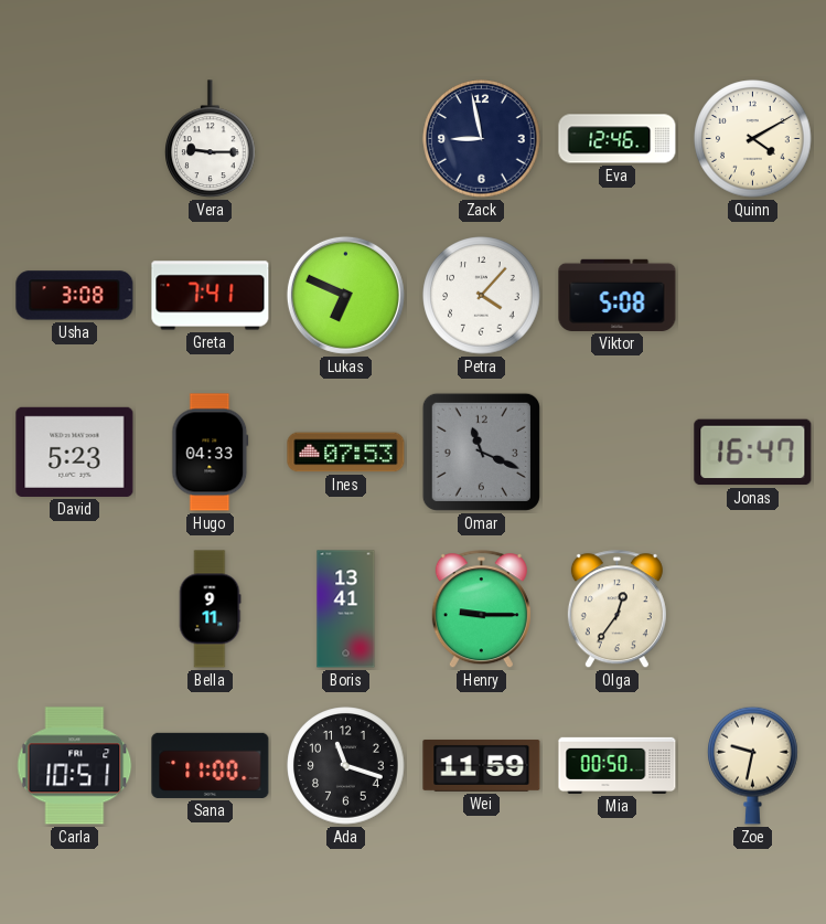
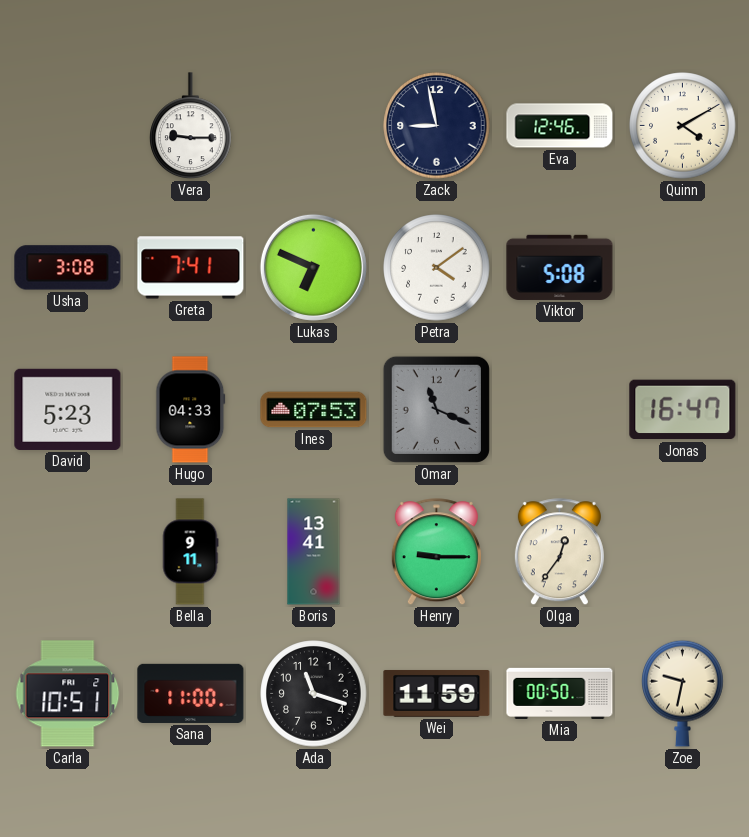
Petra: 4:07 -> 4:09
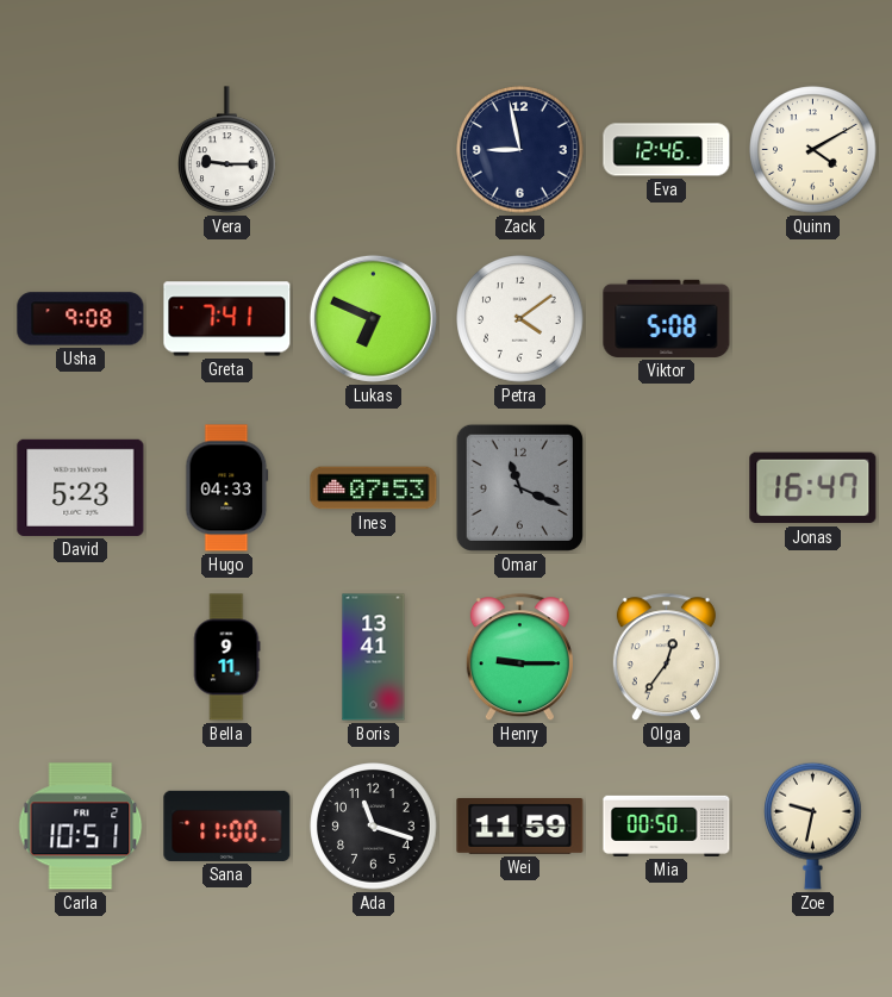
Usha: 3:08 -> 9:08
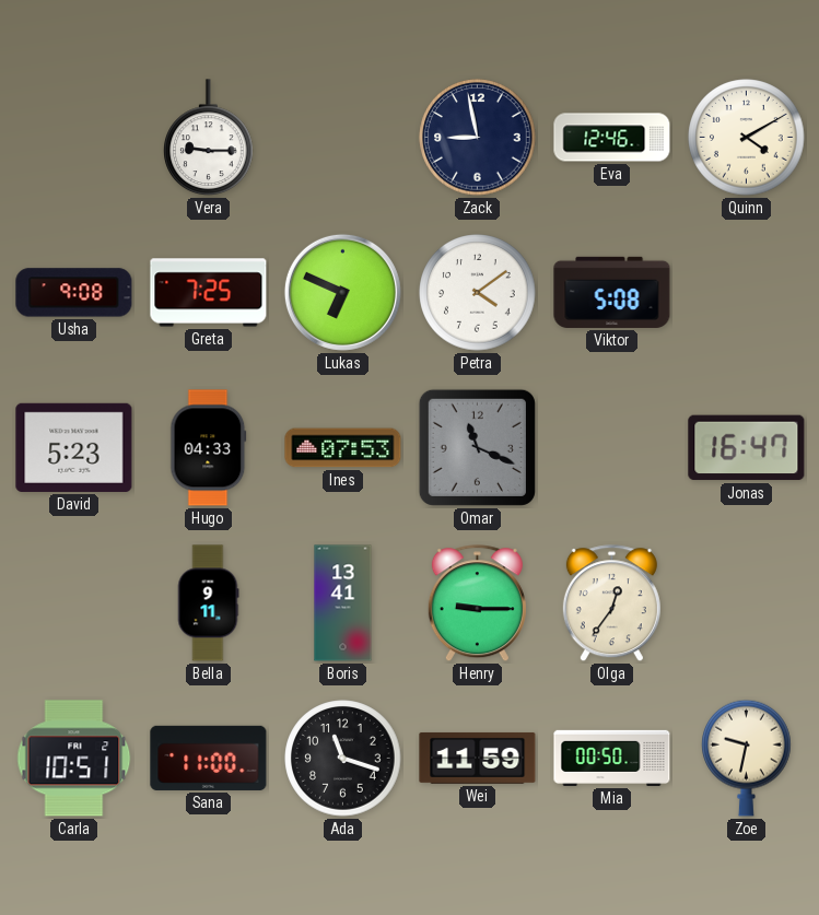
Greta: 7:41 -> 7:25
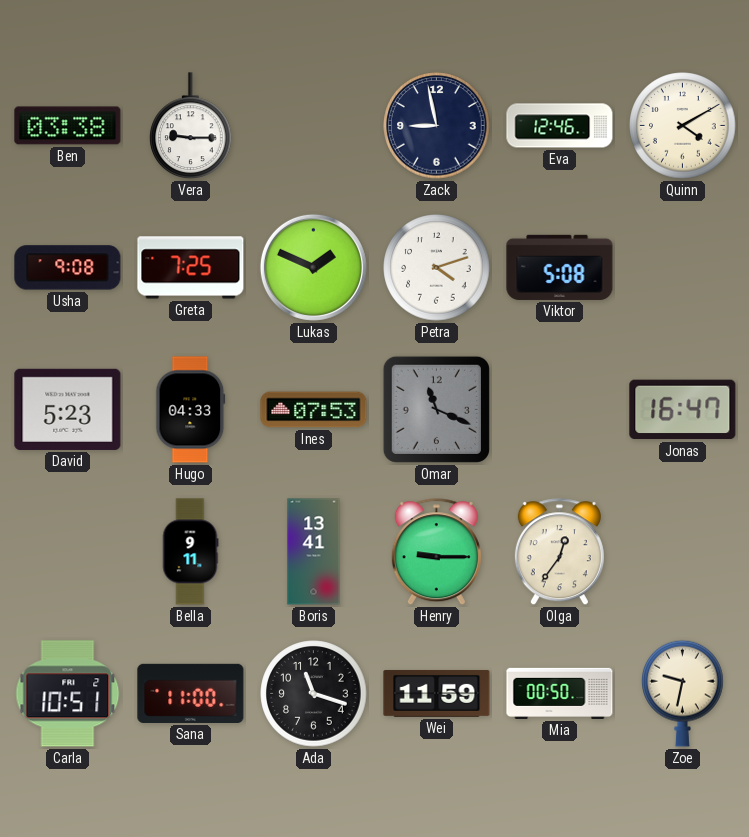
Ben: none -> 03:38
Lukas: 6:49 -> 1:49
Petra: 4:09 -> 4:12
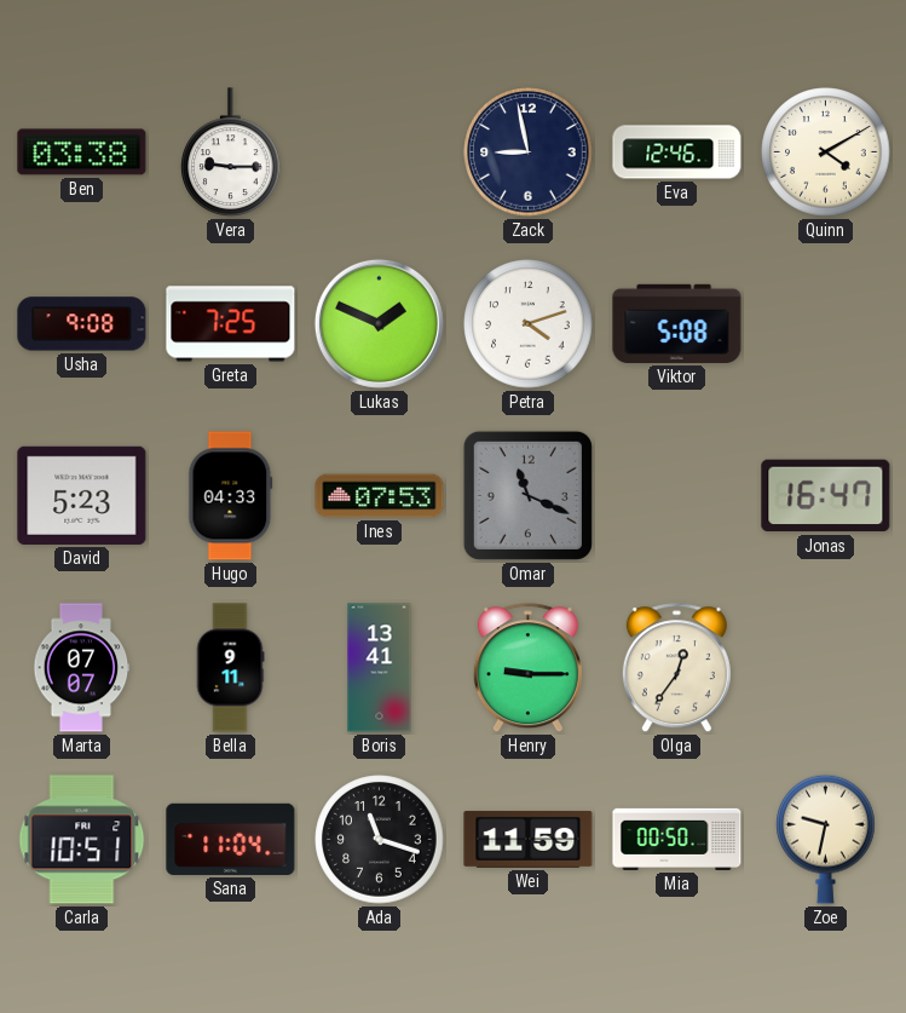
Marta: none -> 07:07
Sana: 11:00 -> 11:04
